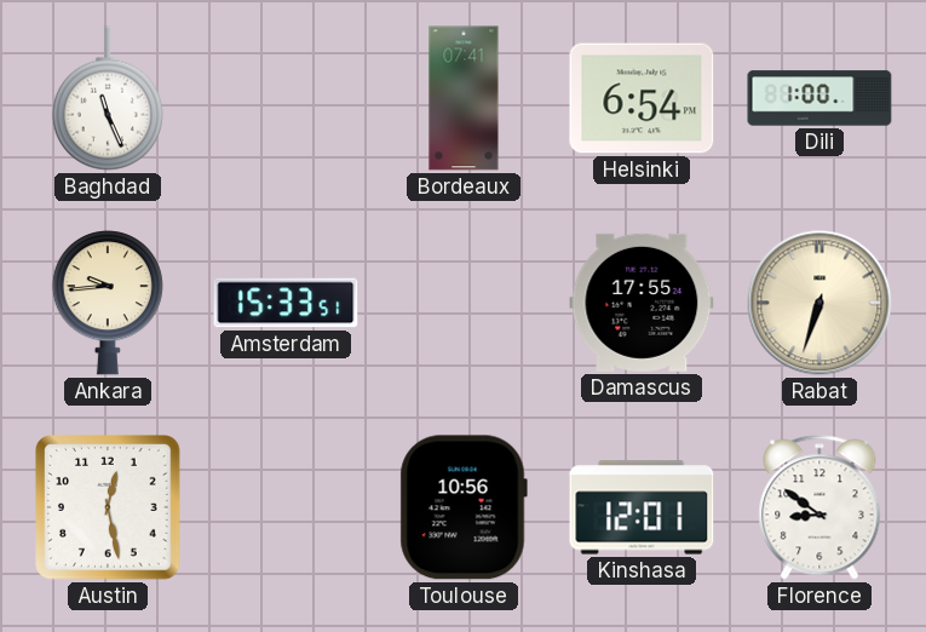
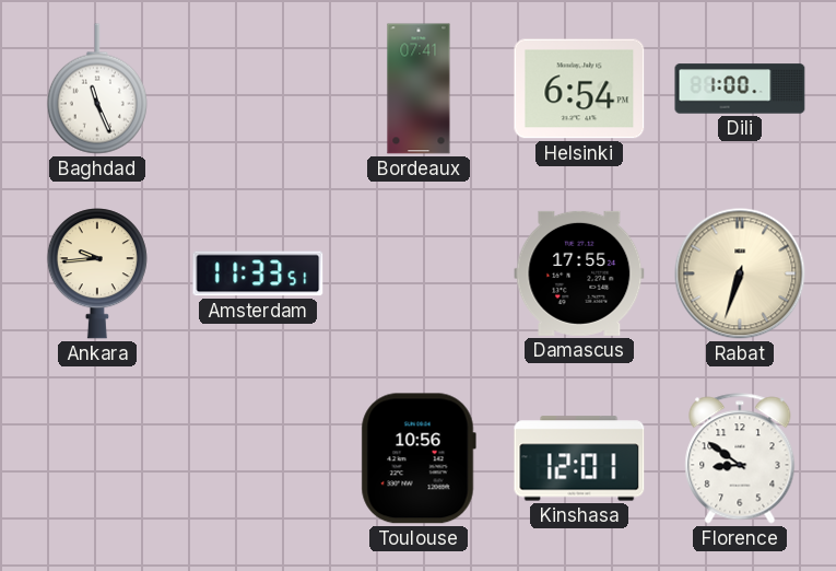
Amsterdam: 15:33 -> 11:33
Austin: 12:28 -> none
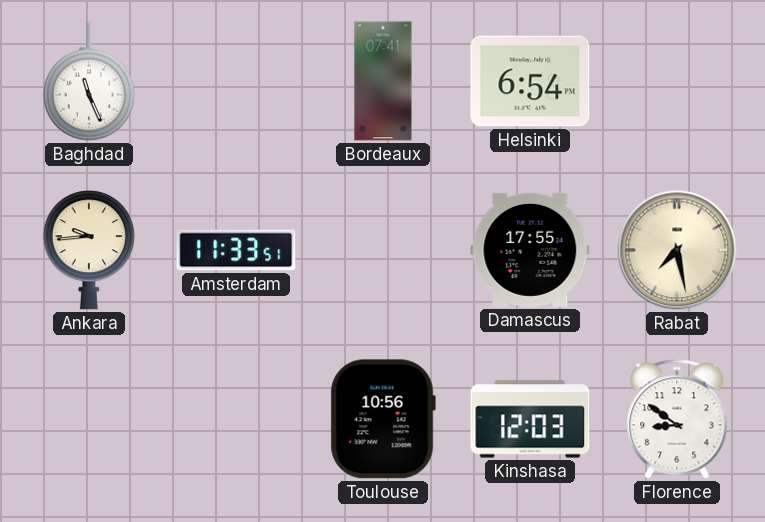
Dili: 1:00 -> none
Rabat: 6:33 -> 7:28
Kinshasa: 12:01 -> 12:03
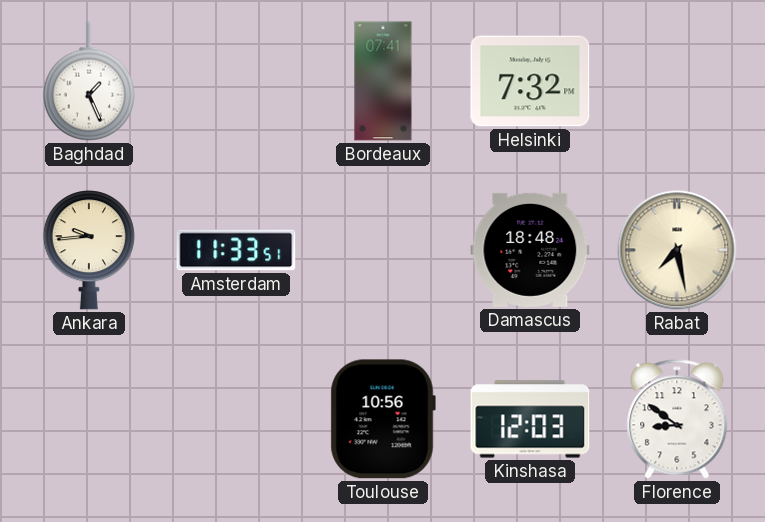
Baghdad: 11:26 -> 1:26
Helsinki: 6:54 -> 7:32
Damascus: 17:55 -> 18:48
